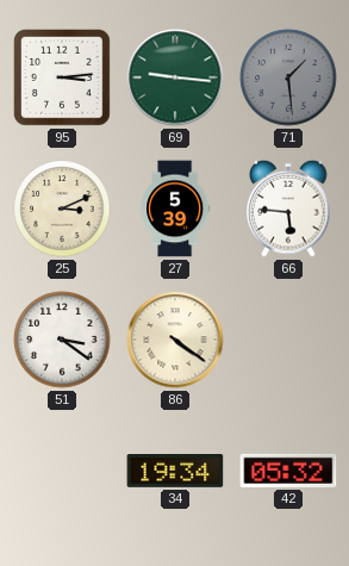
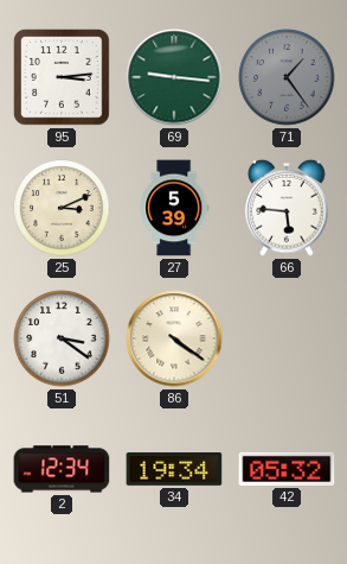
71: 1:29 -> 1:24
2: none -> 12:34
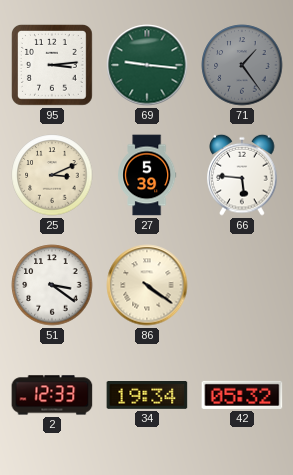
2: 12:34 -> 12:33
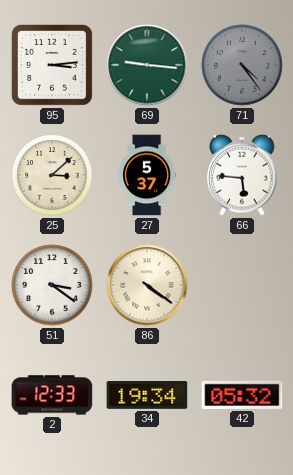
71: 1:24 -> 4:24
25: 3:11 -> 3:08
27: 5:39 -> 5:37
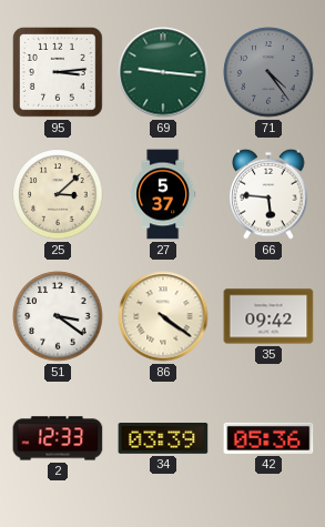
35: none -> 09:42
34: 19:34 -> 03:39
42: 05:32 -> 05:36
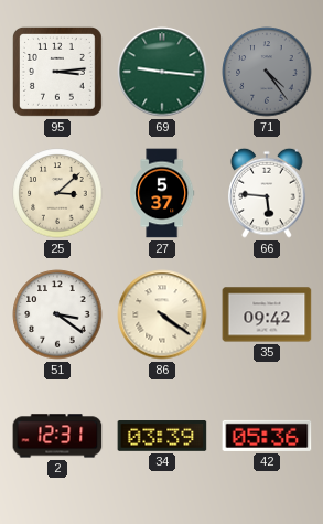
2: 12:33 -> 12:31
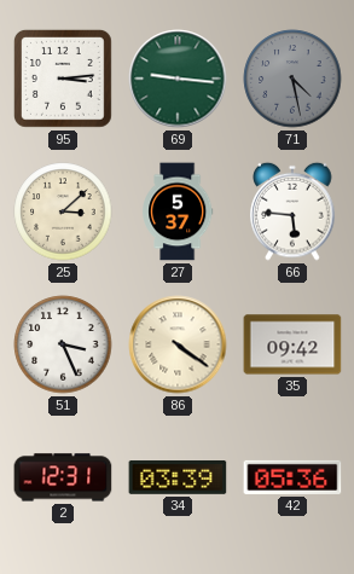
71: 4:24 -> 4:28
51: 3:21 -> 3:26
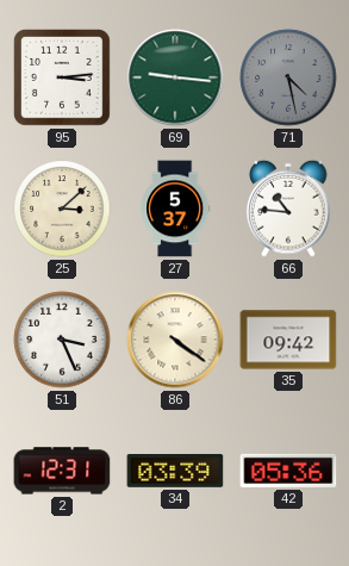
66: 5:46 -> 10:46
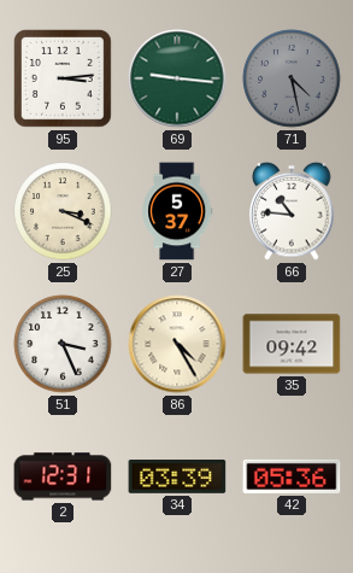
25: 3:08 -> 3:19
86: 4:21 -> 4:25
